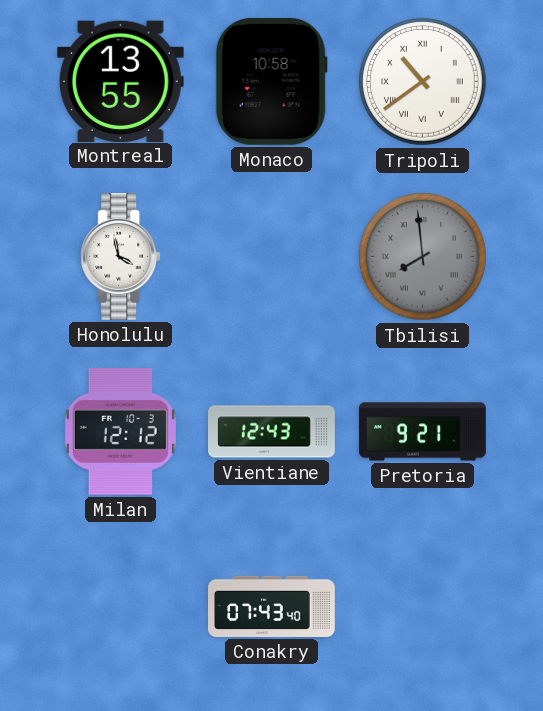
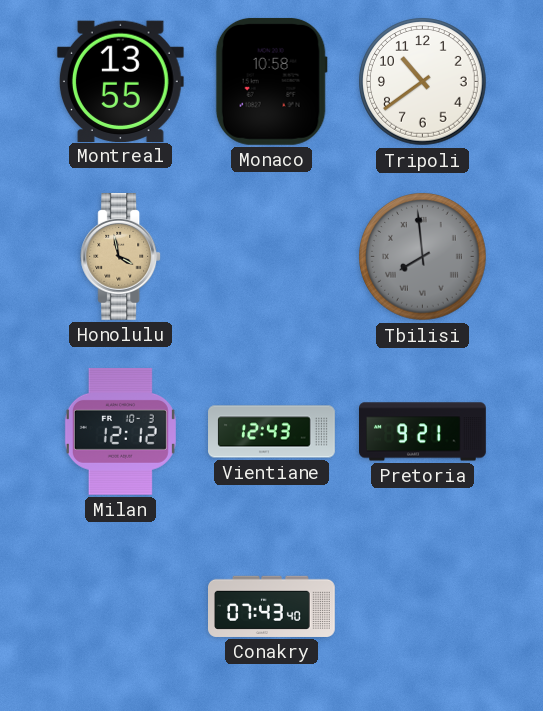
Tripoli numerals: Roman -> Arabic
Honolulu dial: white -> champagne
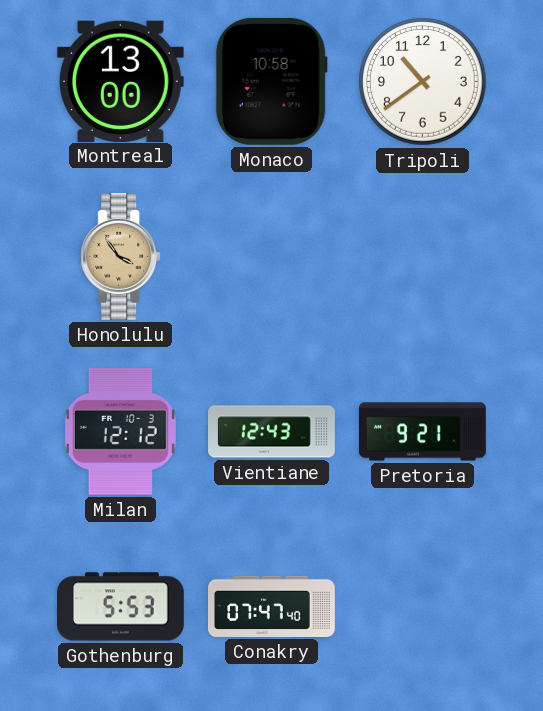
Montreal: 13:55 -> 13:00
Honolulu: 3:58 -> 3:54
Tbilisi: 7:59 -> none
Gothenburg: none -> 5:53
Conakry: 07:43 -> 07:47
